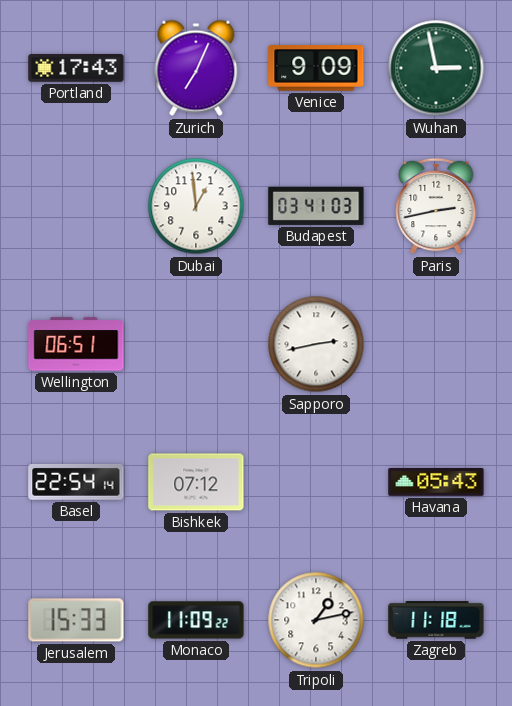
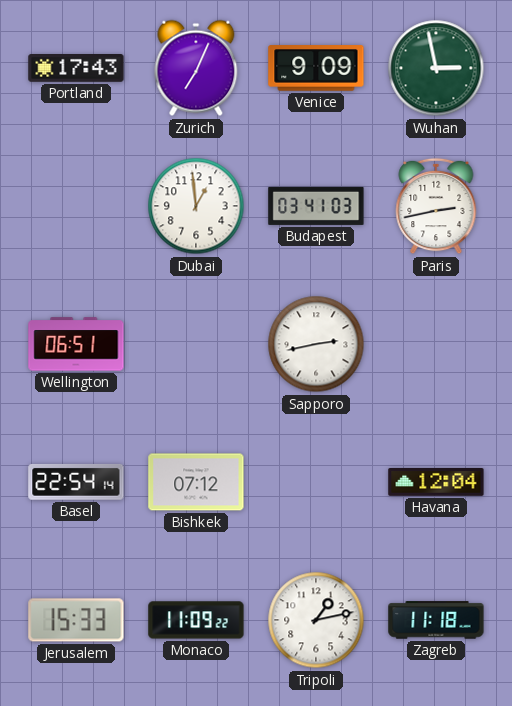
Havana: 05:43 -> 12:04
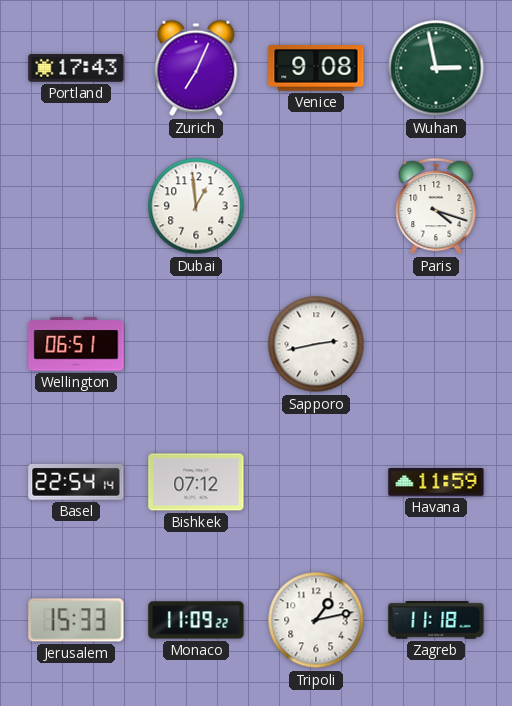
Venice: 9:09 -> 9:08
Budapest: 03:41 -> none
Paris: 2:43 -> 4:18
Havana: 12:04 -> 11:59
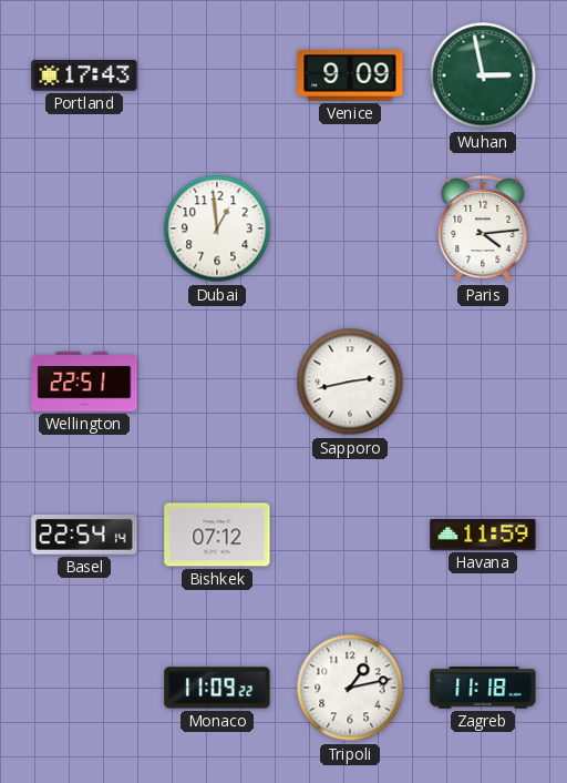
Zurich: 7:04 -> none
Venice: 9:08 -> 9:09
Paris: 4:18 -> 4:14
Wellington: 06:51 -> 22:51
Jerusalem: 15:33 -> none
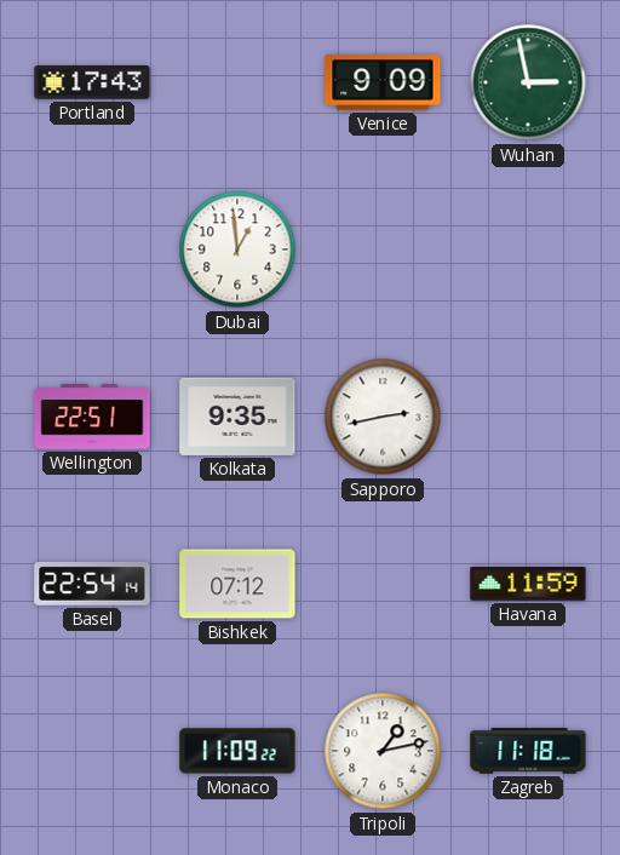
Paris: 4:14 -> none
Kolkata: none -> 9:35
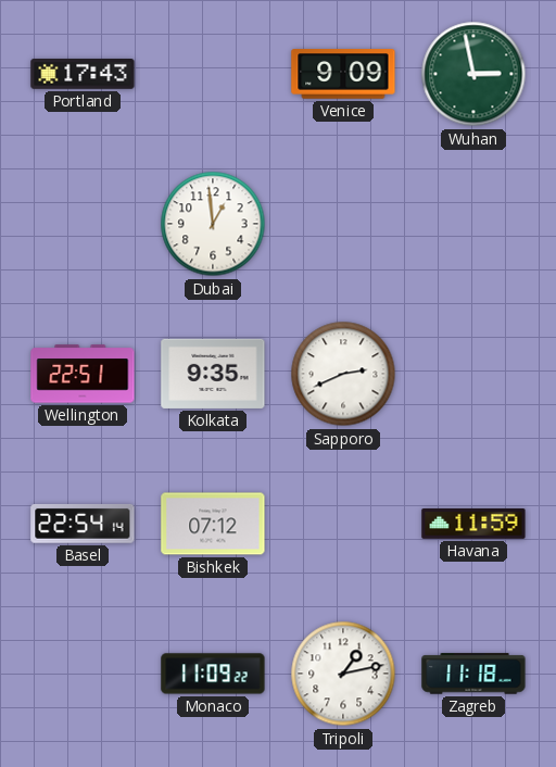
Sapporo: 2:43 -> 2:41
